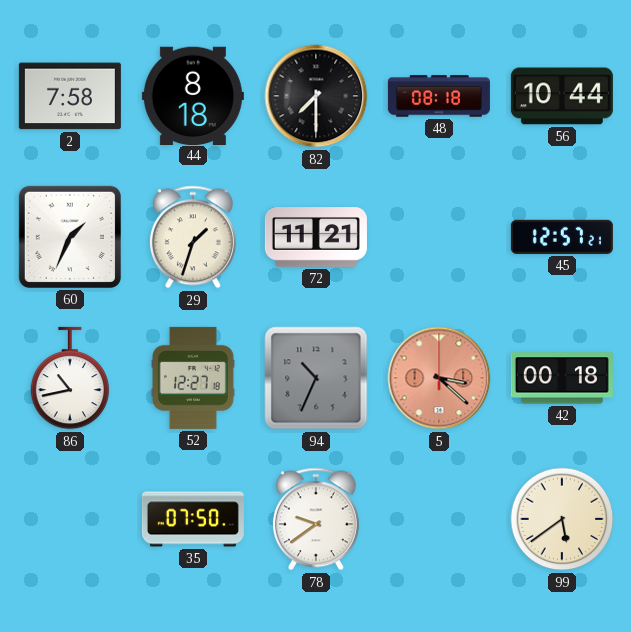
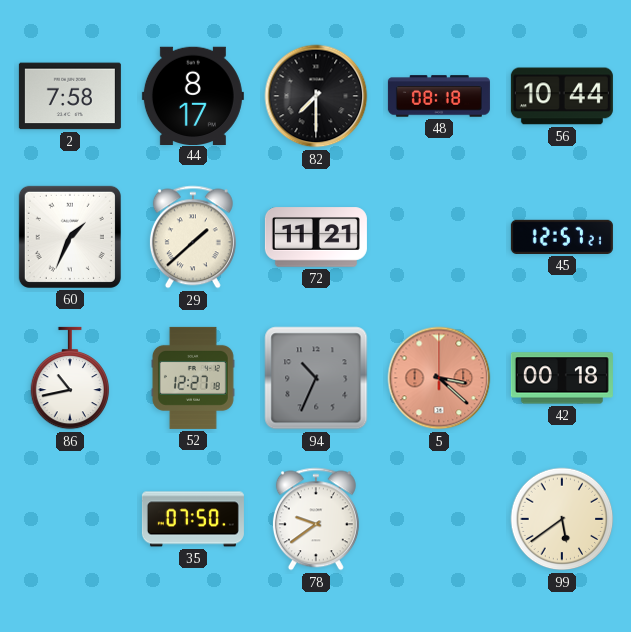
44: 8:18 -> 8:17
29: 1:33 -> 1:38
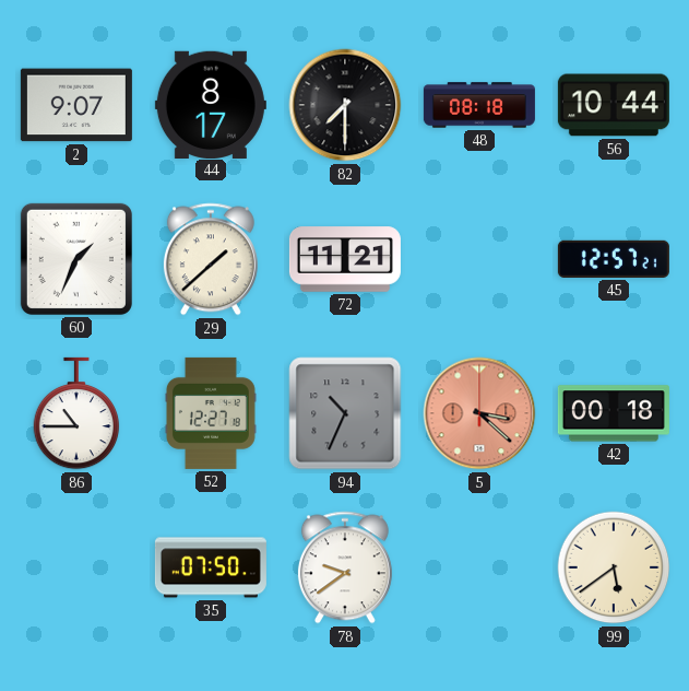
2: 7:58 -> 9:07
86: 10:43 -> 10:45
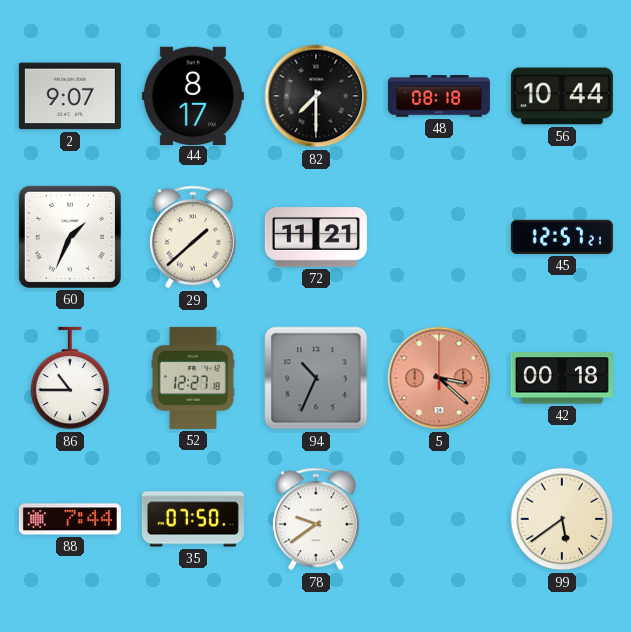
88: none -> 7:44
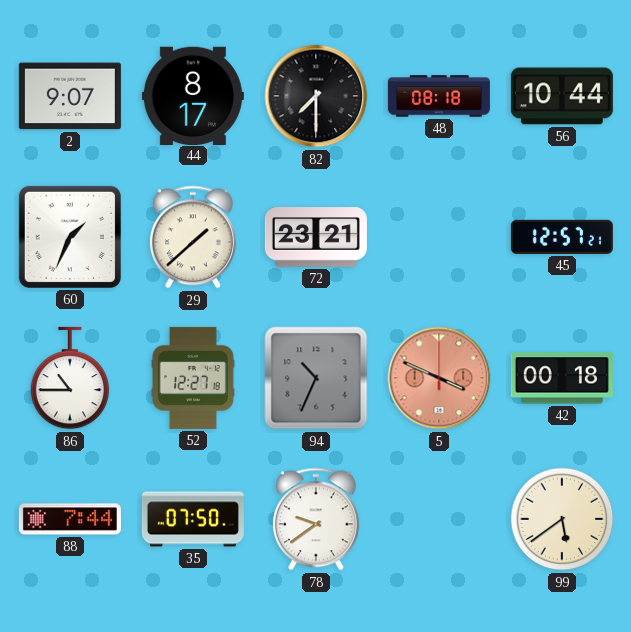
72: 11:21 -> 23:21
5: 3:22 -> 3:49
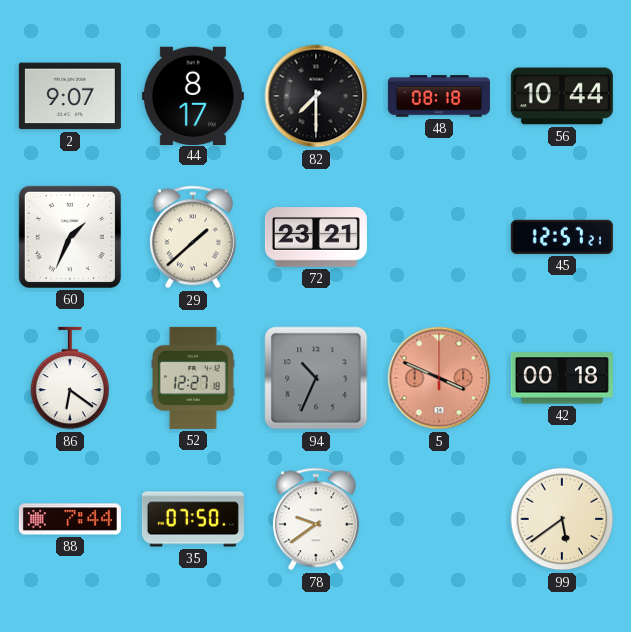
86: 10:45 -> 6:21
